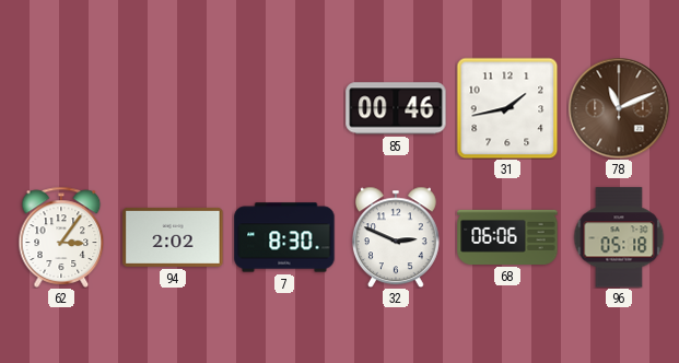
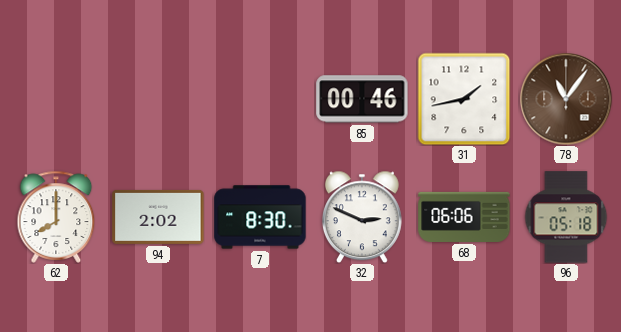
78: 11:11 -> 11:06
62: 3:06 -> 8:00
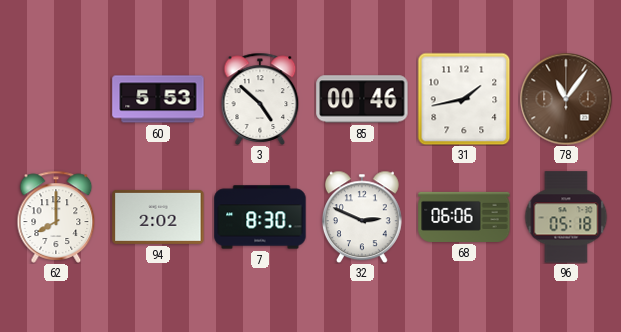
60: none -> 5:53
3: none -> 4:52
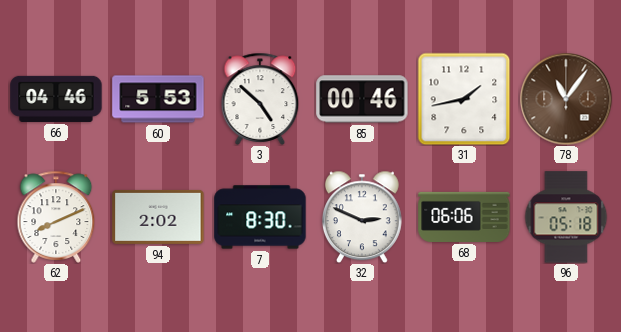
66: none -> 04:46
62: 8:00 -> 8:11
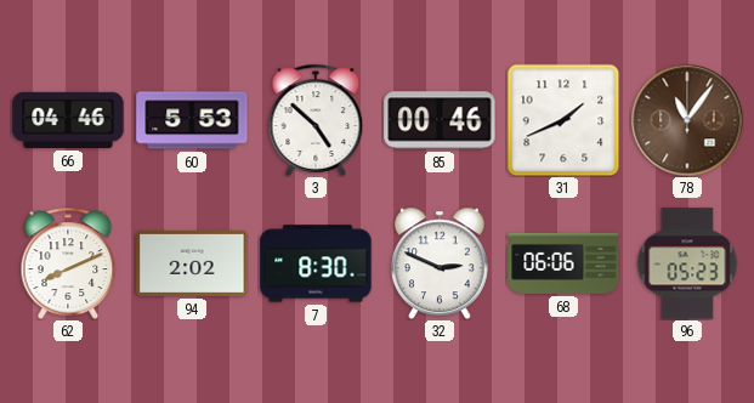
31: 1:43 -> 1:41
96: 05:18 -> 05:23
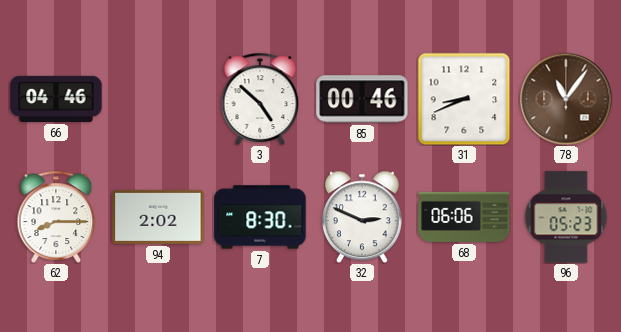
60: 5:53 -> none
31: 1:41 -> 8:41
62: 8:11 -> 8:15
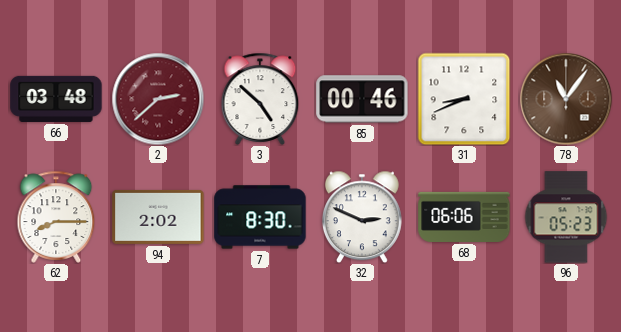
66: 04:46 -> 03:48
2: none -> 2:38
